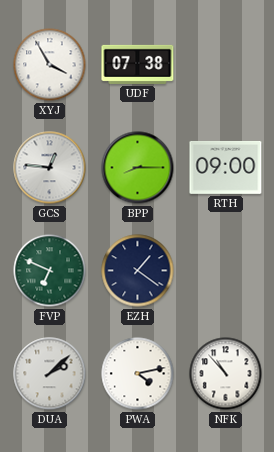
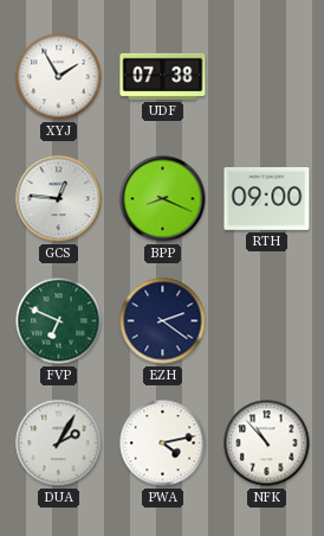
XYJ: 3:55 -> 1:55
BPP: 8:15 -> 8:19
EZH: 1:21 -> 2:21
DUA: 2:08 -> 2:05
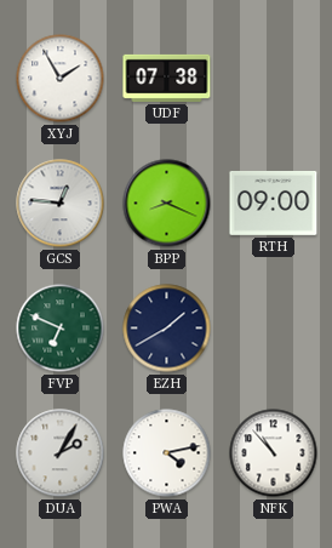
EZH: 2:21 -> 1:40
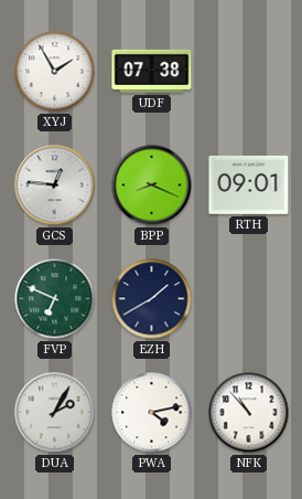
RTH: 09:00 -> 09:01
